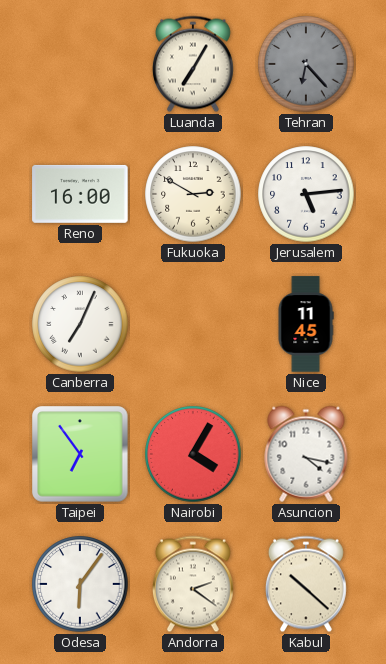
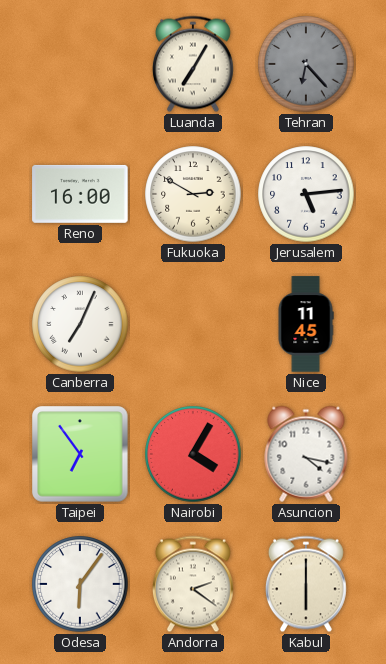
Kabul: 10:22 -> 6:00
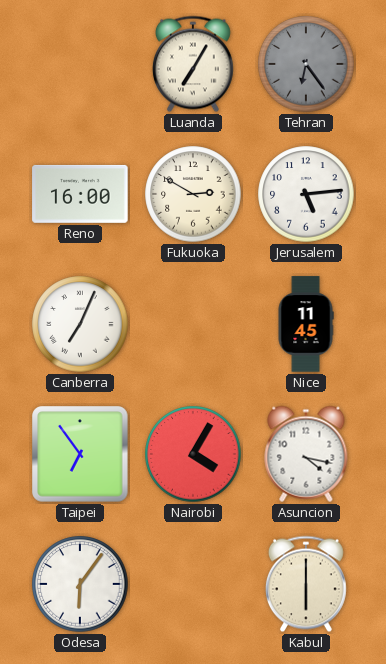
Tehran: 6:23 -> 6:24
Andorra: 2:21 -> none
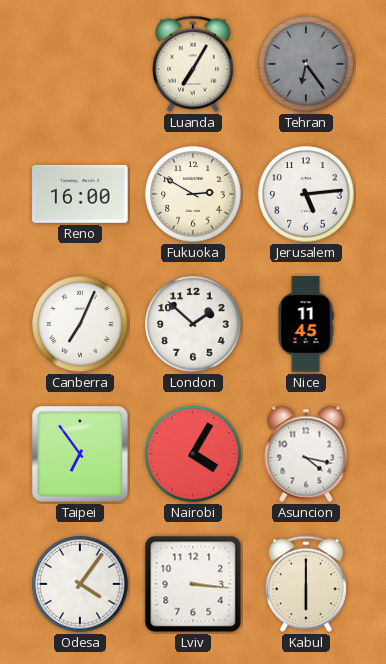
London: none -> 1:52
Odesa: 6:06 -> 4:06
Lviv: none -> 3:16
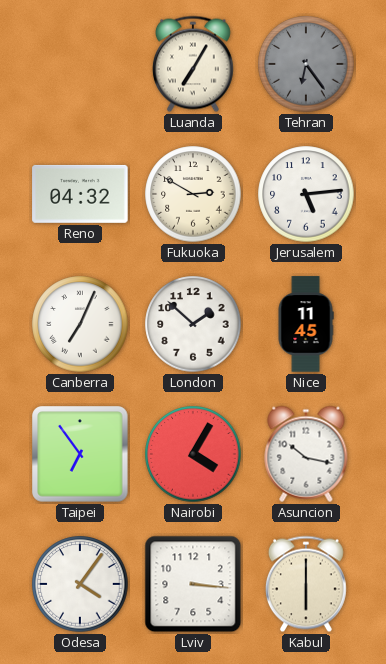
Reno: 16:00 -> 04:32
Asuncion: 4:17 -> 10:17
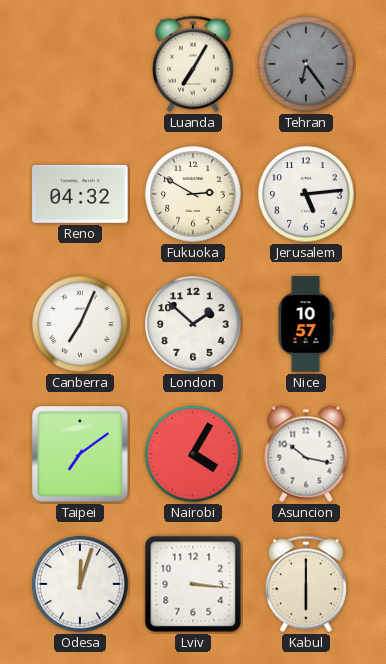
Nice: 11:45 -> 10:57
Taipei: 6:54 -> 7:09
Odesa: 4:06 -> 12:03
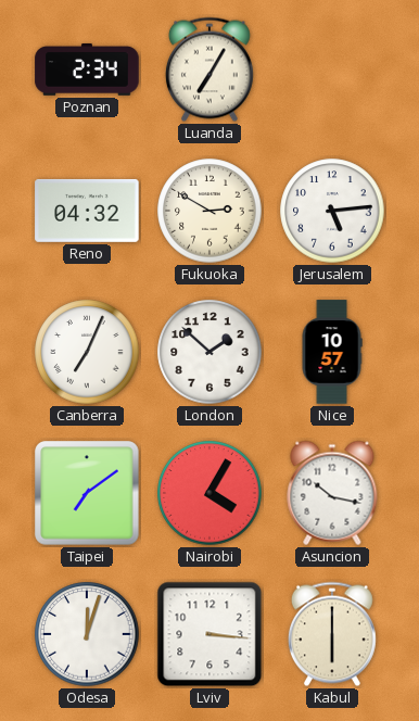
Poznan: none -> 2:34
Tehran: 6:24 -> none
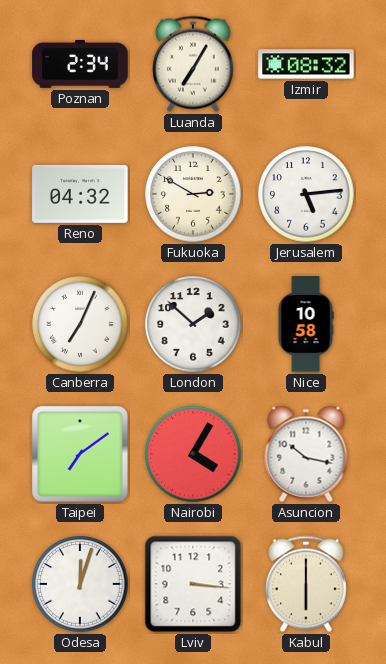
Izmir: none -> 08:32
Nice: 10:57 -> 10:58
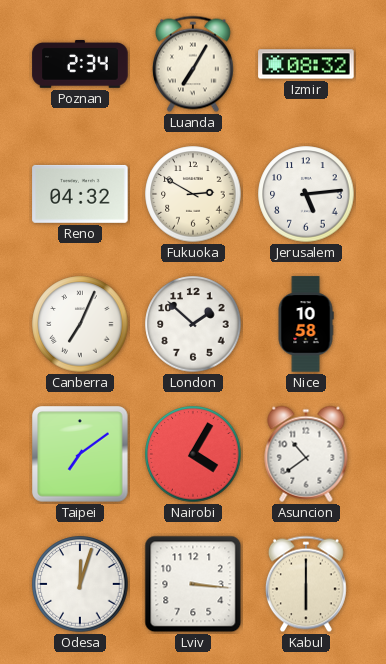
Asuncion: 10:17 -> 10:39
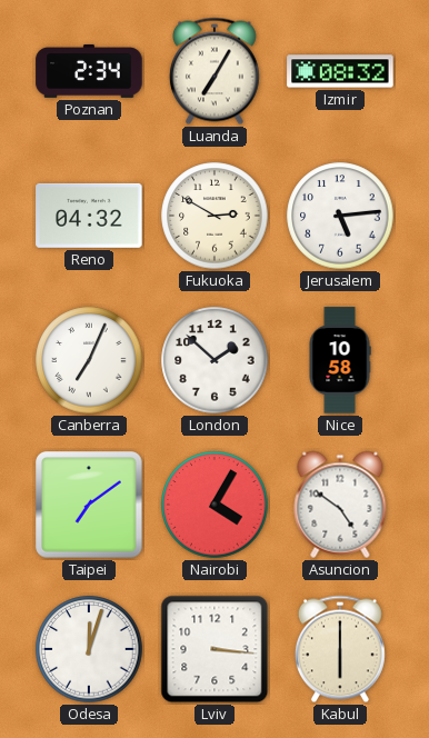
Asuncion: 10:39 -> 4:51
